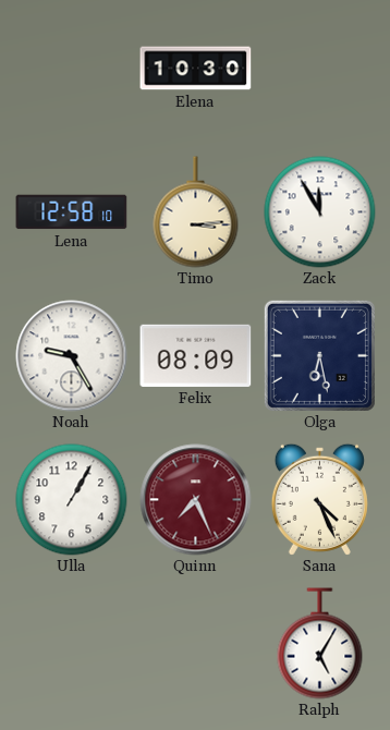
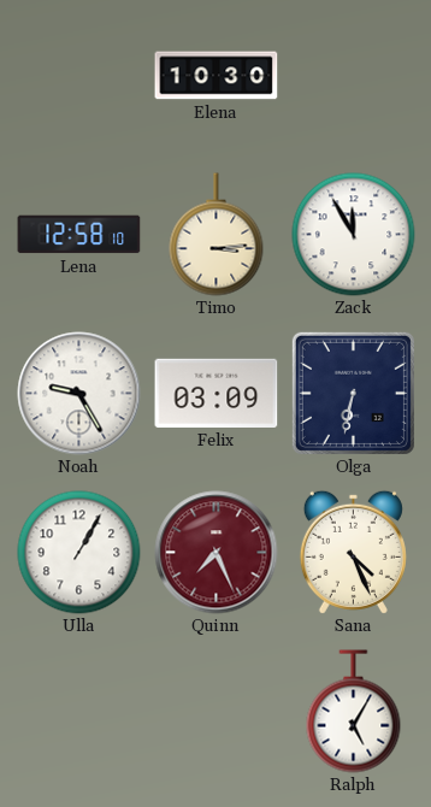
Felix: 08:09 -> 03:09
Olga: 6:28 -> 6:32
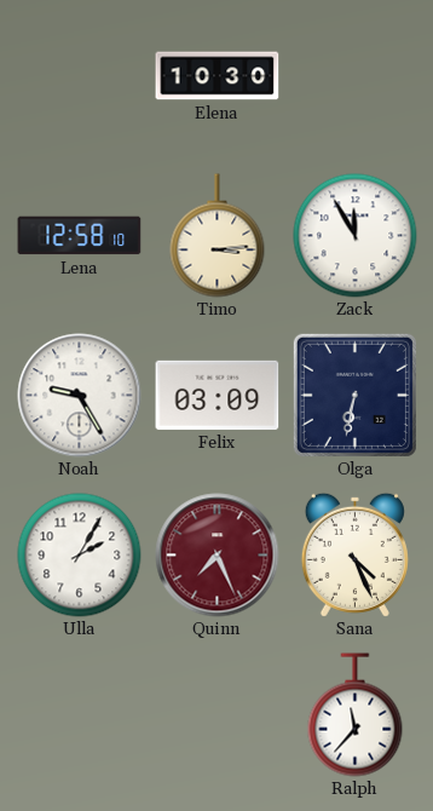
Ulla: 1:05 -> 2:05
Ralph: 5:05 -> 11:37
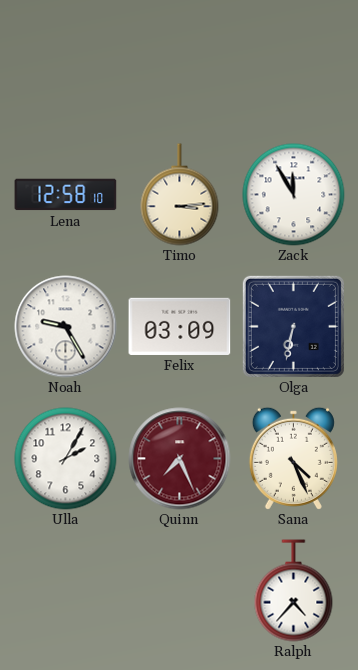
Elena: 10:30 -> none
Ralph: 11:37 -> 4:37
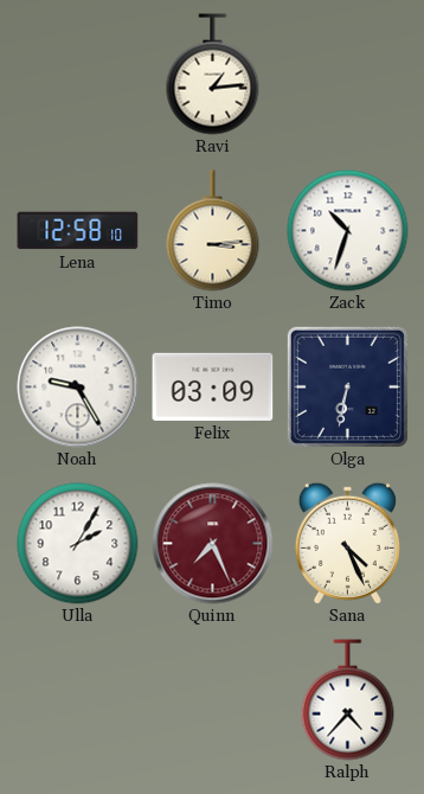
Ravi: none -> 1:14
Zack: 11:55 -> 10:33
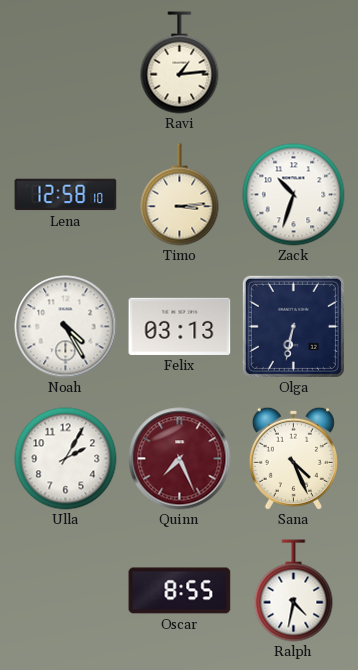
Noah: 9:25 -> 4:25
Felix: 03:09 -> 03:13
Oscar: none -> 8:55
Ralph: 4:37 -> 4:32
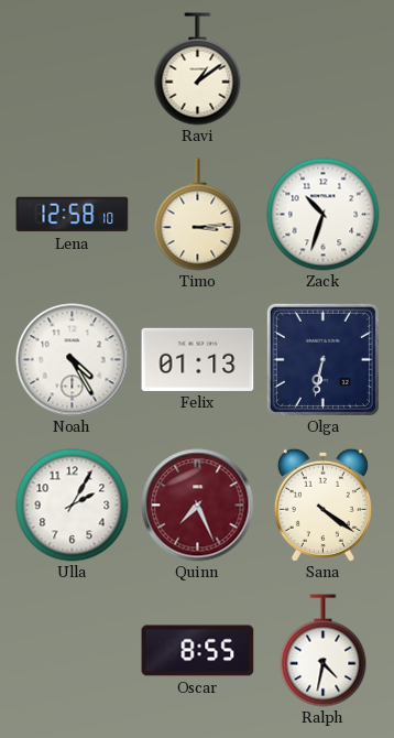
Ravi: 1:14 -> 1:09
Felix: 03:13 -> 01:13
Sana: 4:26 -> 4:21
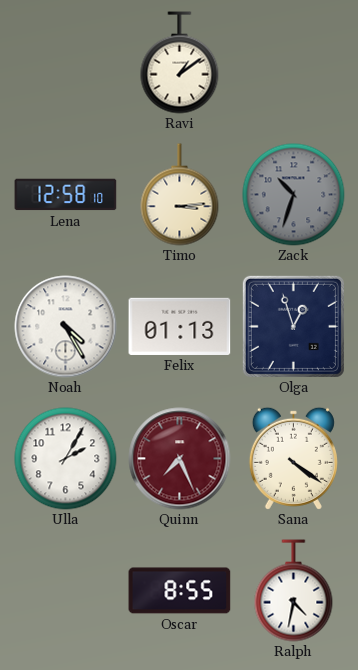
Zack dial: white -> grey
Olga: 6:32 -> 12:57
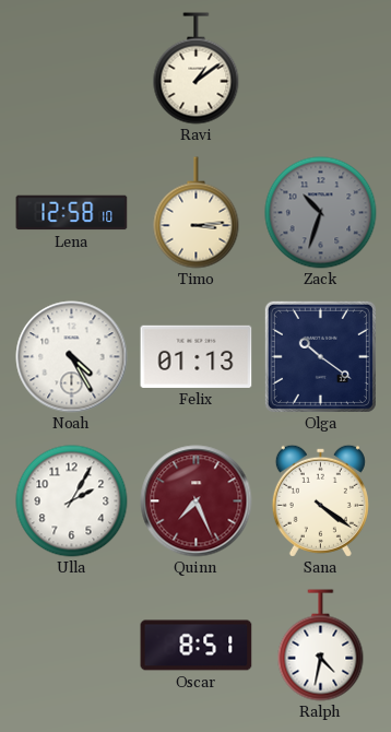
Olga: 12:57 -> 10:21
Oscar: 8:55 -> 8:51
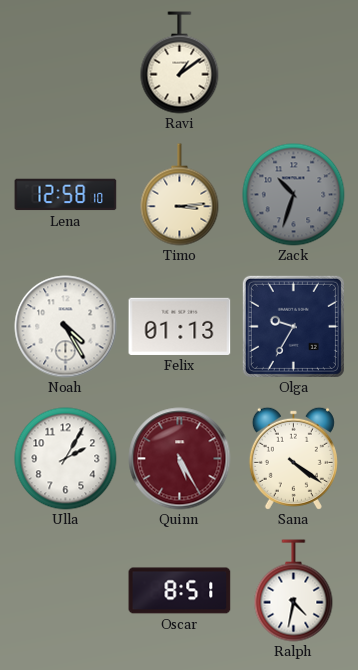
Olga: 10:21 -> 9:35
Quinn: 7:26 -> 5:25
